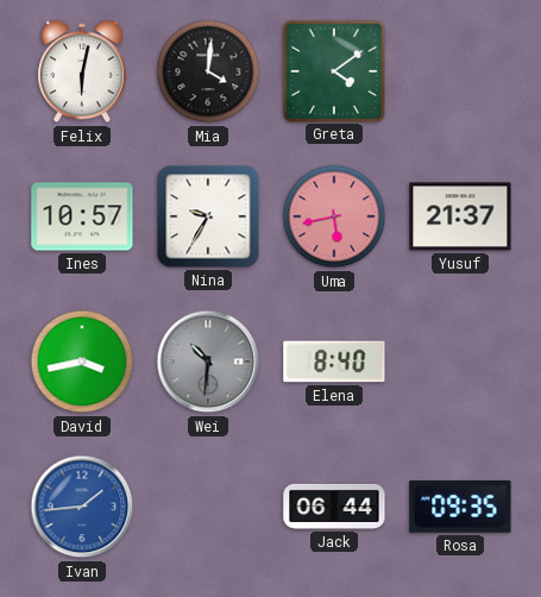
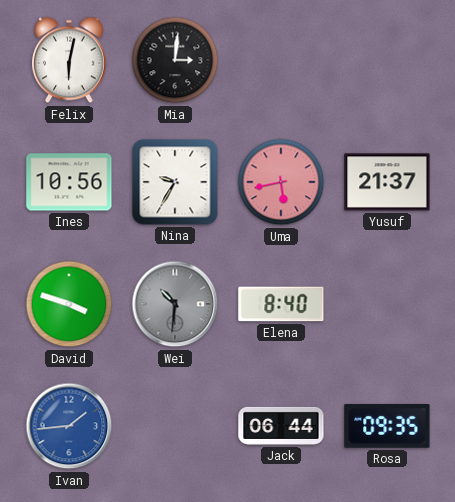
Mia: 4:01 -> 3:01
Greta: 4:09 -> none
Ines: 10:57 -> 10:56
David: 3:43 -> 3:48
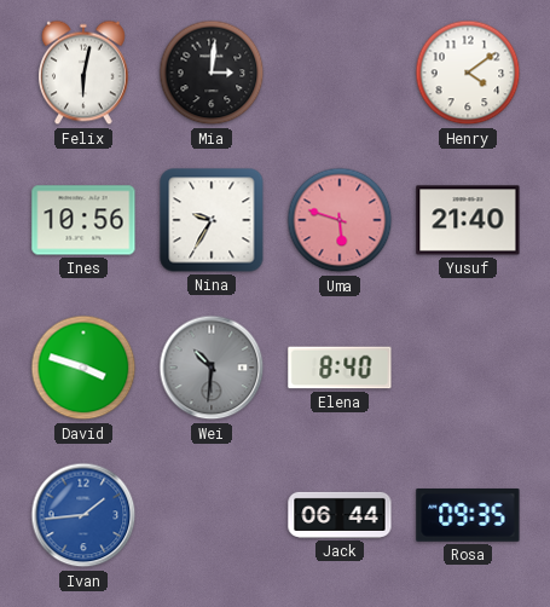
Henry: none -> 4:09
Uma: 5:43 -> 5:48
Yusuf: 21:37 -> 21:40
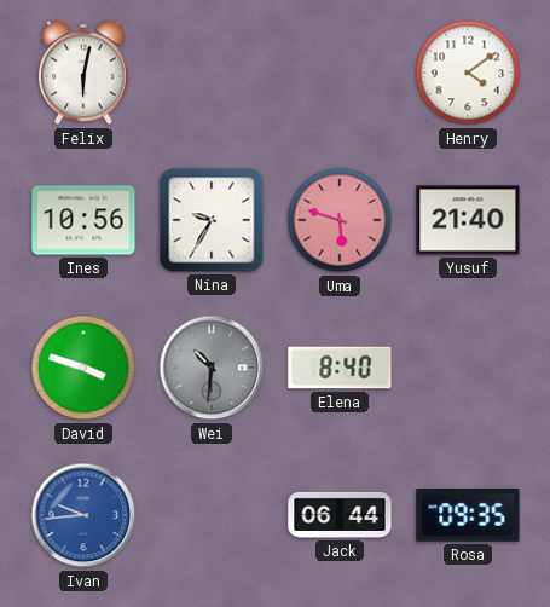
Mia: 3:01 -> none
Ivan: 1:44 -> 9:44
